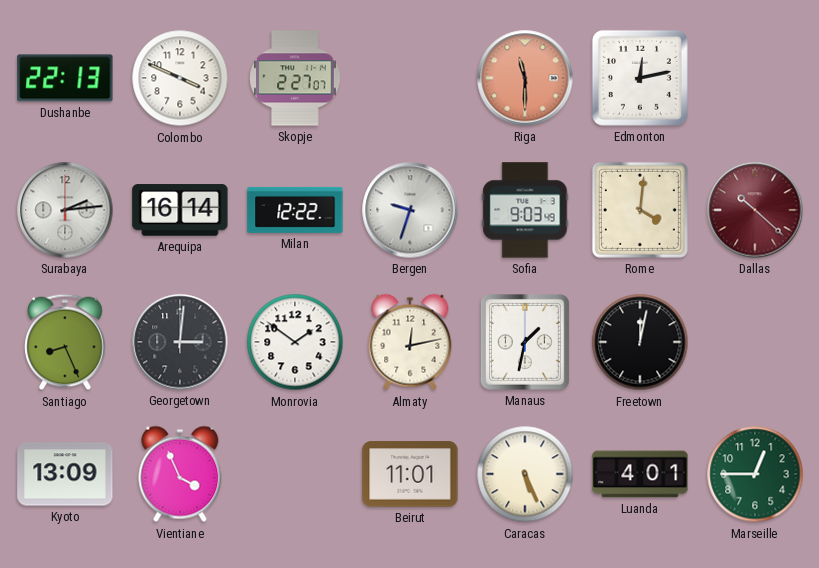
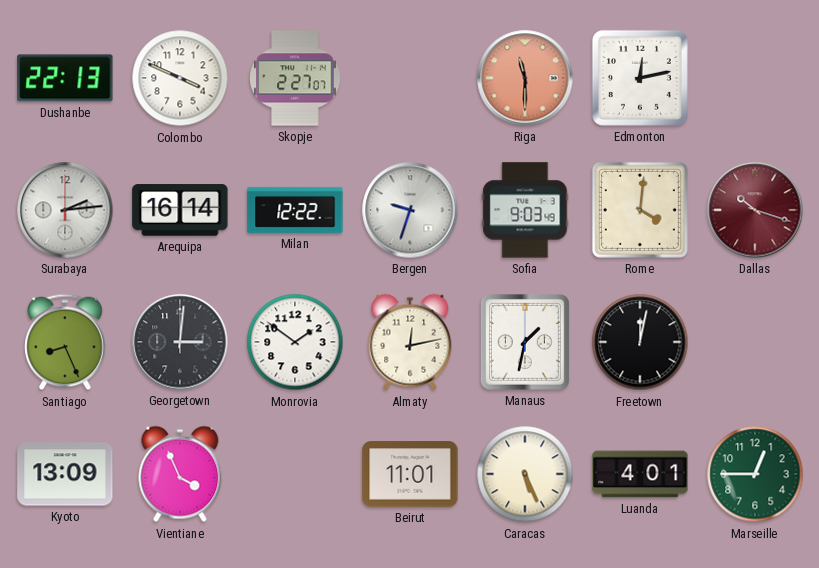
Dallas: 10:22 -> 10:18
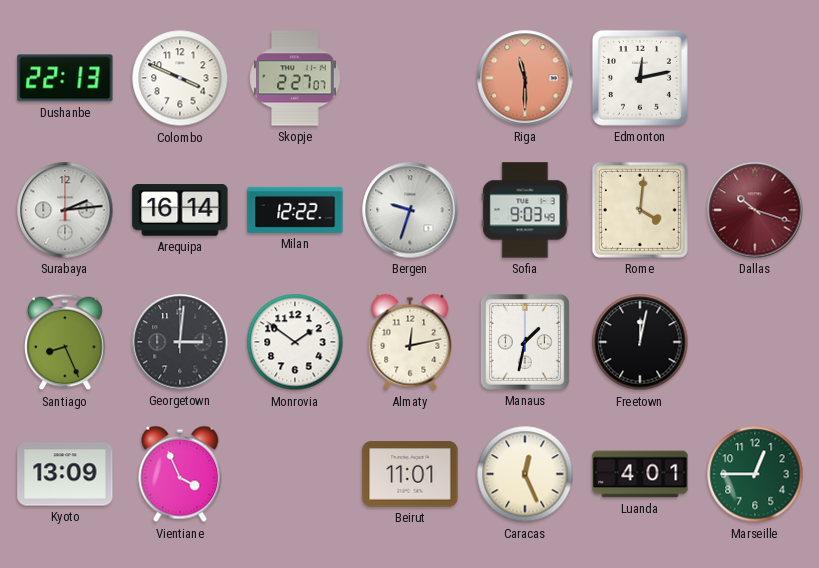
Caracas: 5:26 -> 12:26
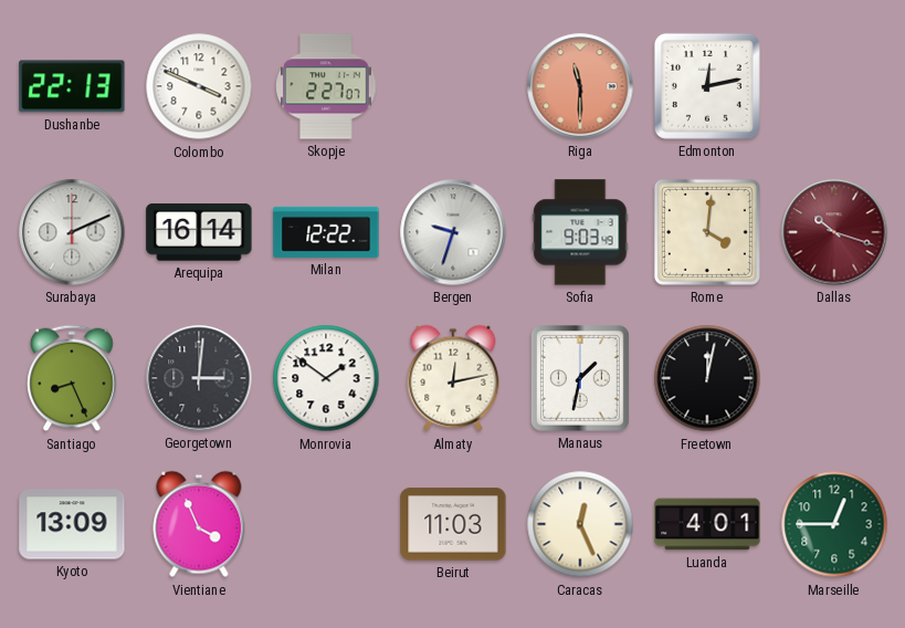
Surabaya: 2:14 -> 2:11
Beirut: 11:01 -> 11:03
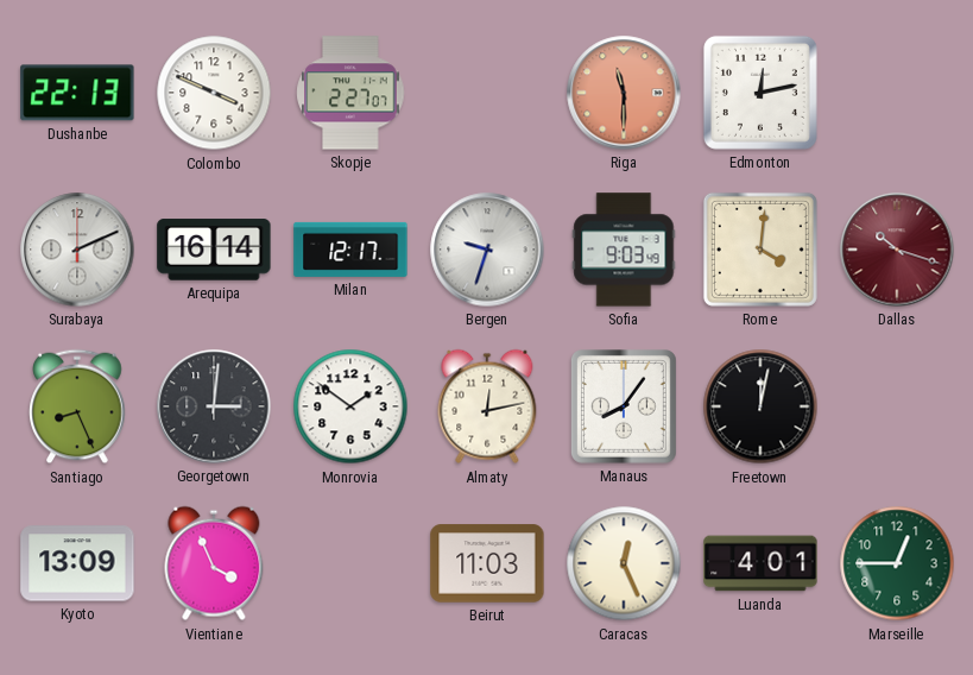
Milan: 12:22 -> 12:17
Manaus: 1:32 -> 8:06
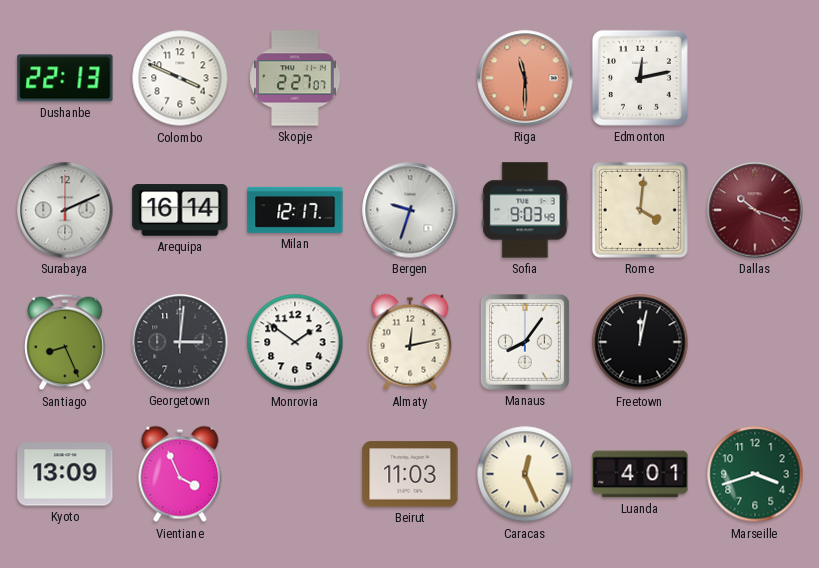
Marseille: 12:45 -> 3:42
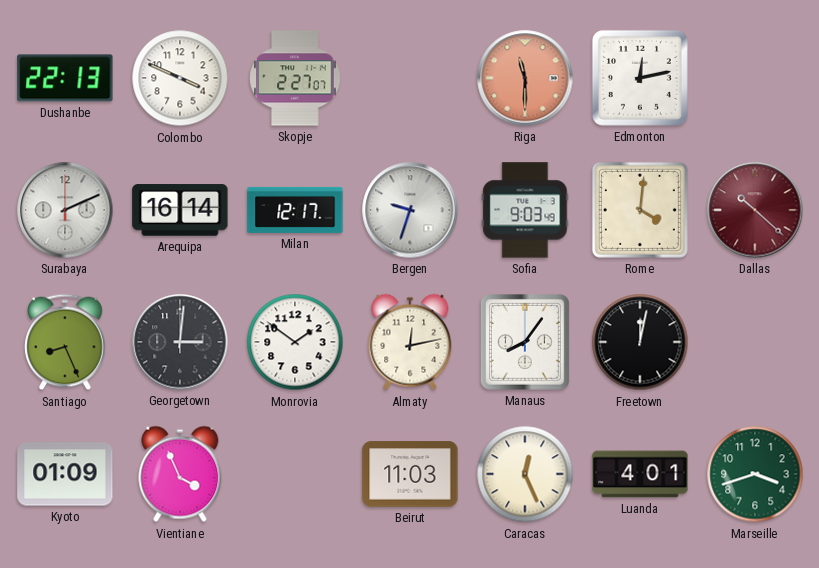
Dallas: 10:18 -> 10:22
Kyoto: 13:09 -> 01:09
